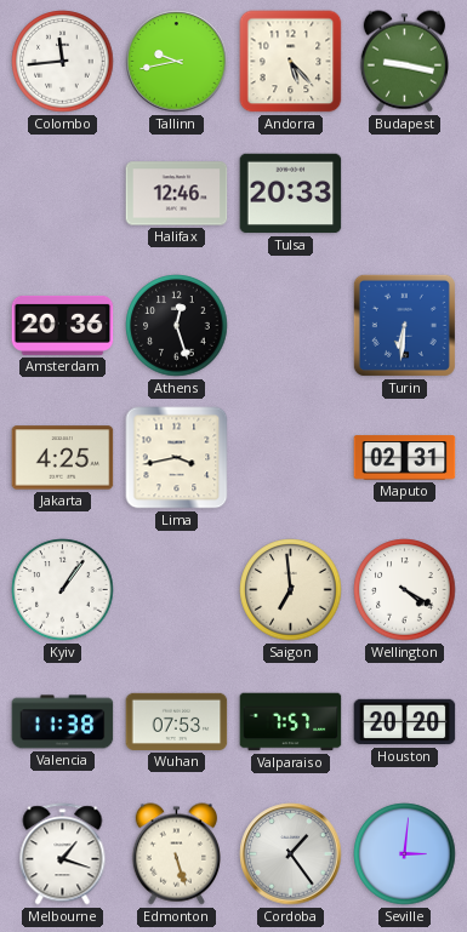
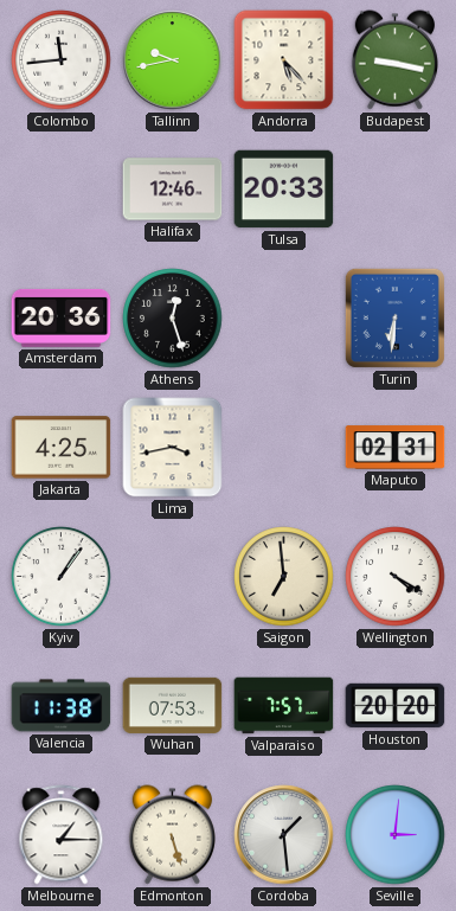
Melbourne: 1:18 -> 1:15
Cordoba: 1:24 -> 1:29
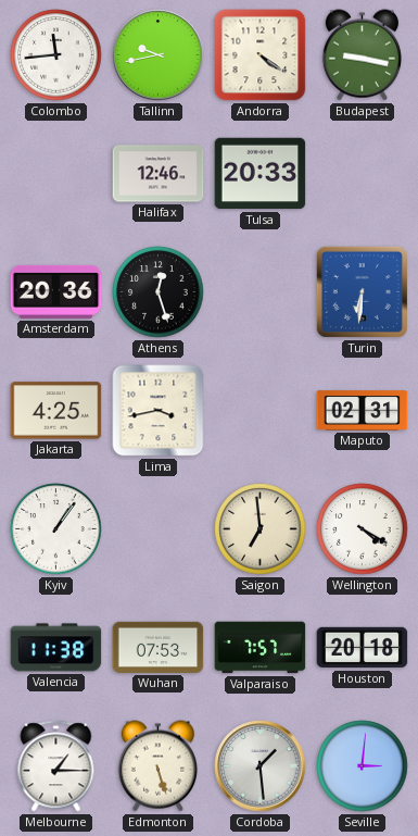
Andorra: 5:23 -> 4:21
Houston: 20:20 -> 20:18
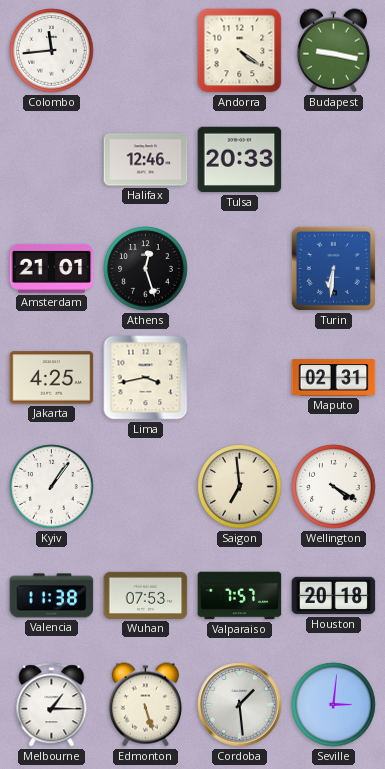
Tallinn: 9:43 -> none
Amsterdam: 20:36 -> 21:01
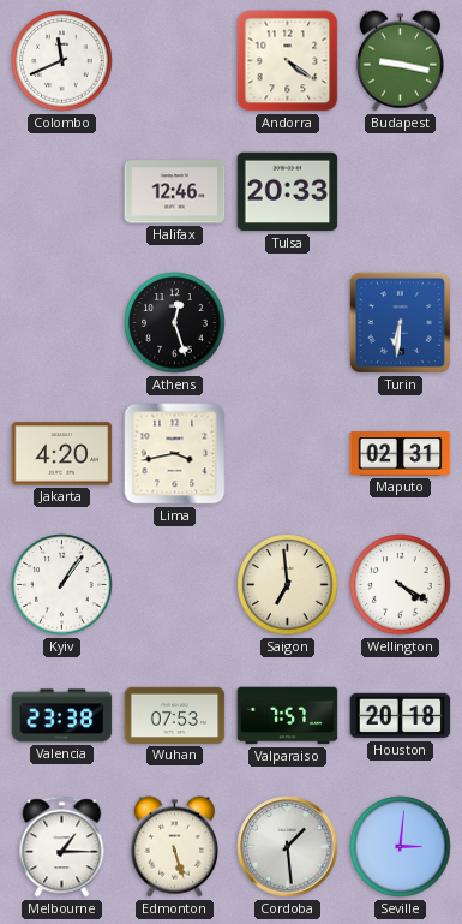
Colombo: 11:44 -> 11:41
Amsterdam: 21:01 -> none
Jakarta: 4:25 -> 4:20
Valencia: 11:38 -> 23:38
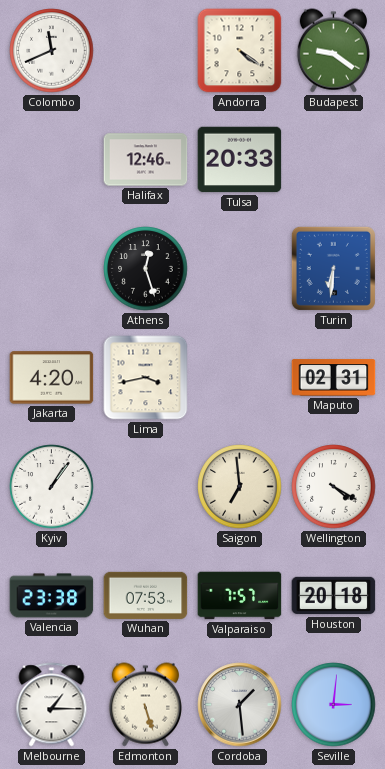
Budapest: 9:17 -> 9:21
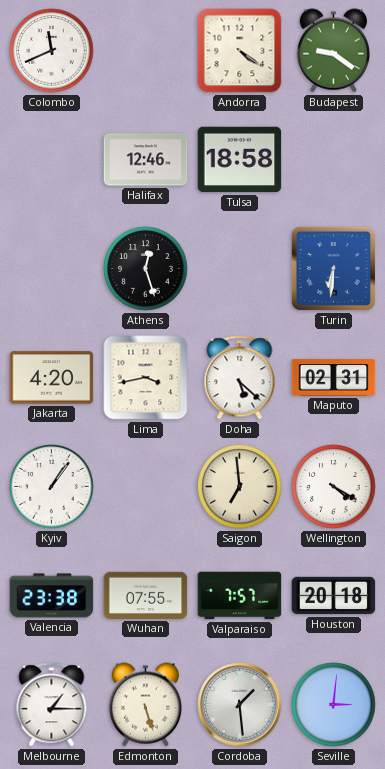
Tulsa: 20:33 -> 18:58
Doha: none -> 5:22
Wuhan: 07:53 -> 07:55
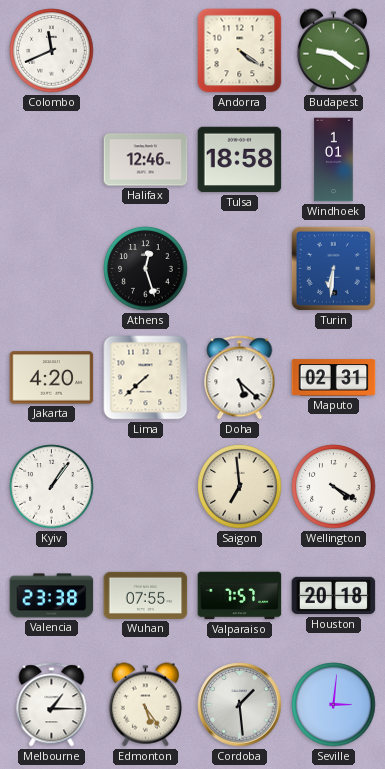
Windhoek: none -> 1:01
Lima: 3:43 -> 7:38
Edmonton: 5:27 -> 5:24
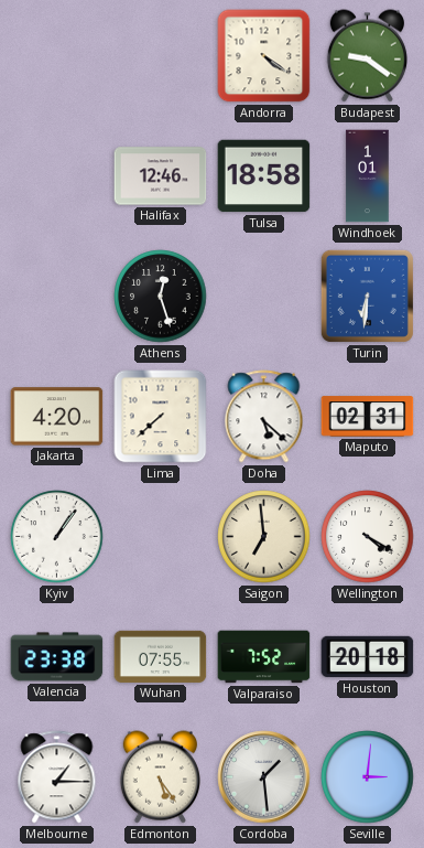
Colombo: 11:41 -> none
Valparaiso: 7:57 -> 7:52
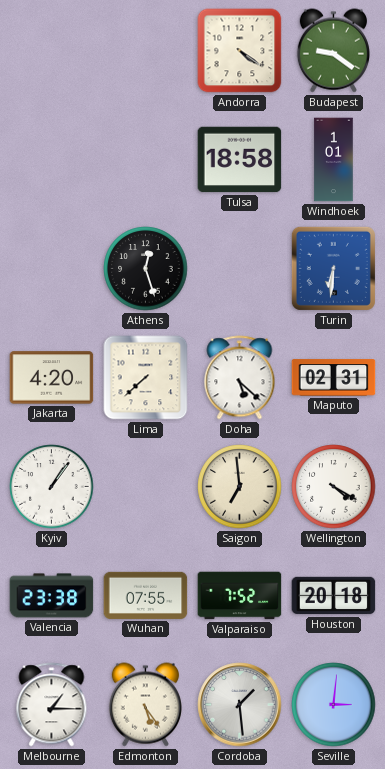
Halifax: 12:46 -> none
